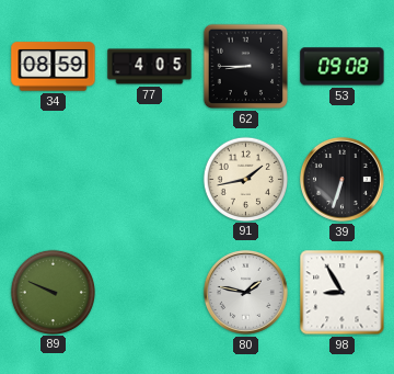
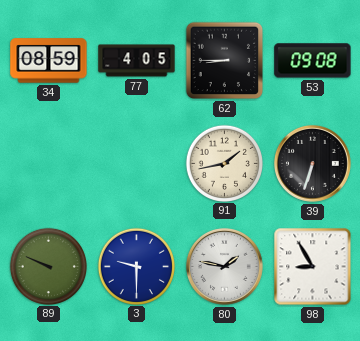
3: none -> 9:30
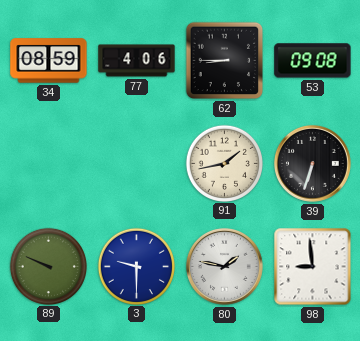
77: 4:05 -> 4:06
98: 8:55 -> 8:59
